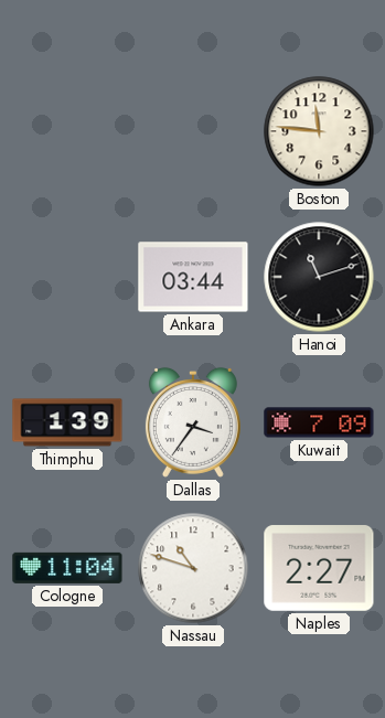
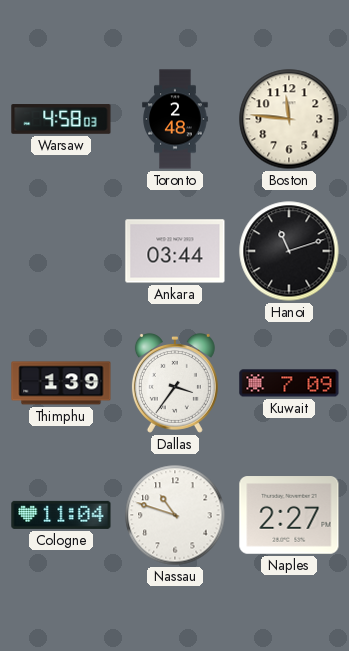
Warsaw: none -> 4:58
Toronto: none -> 2:48
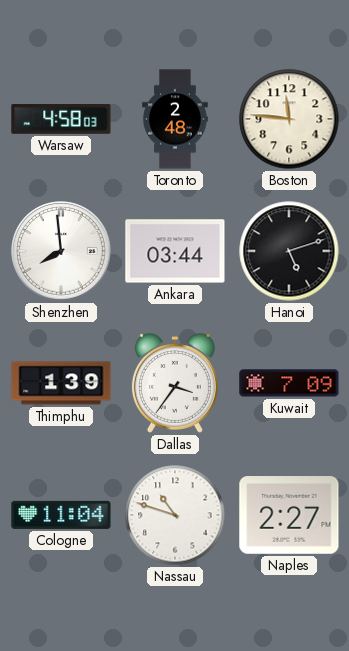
Shenzhen: none -> 7:59
Hanoi: 11:12 -> 5:12
